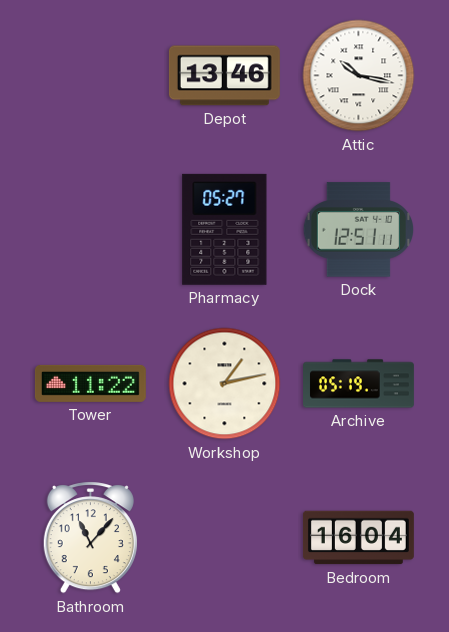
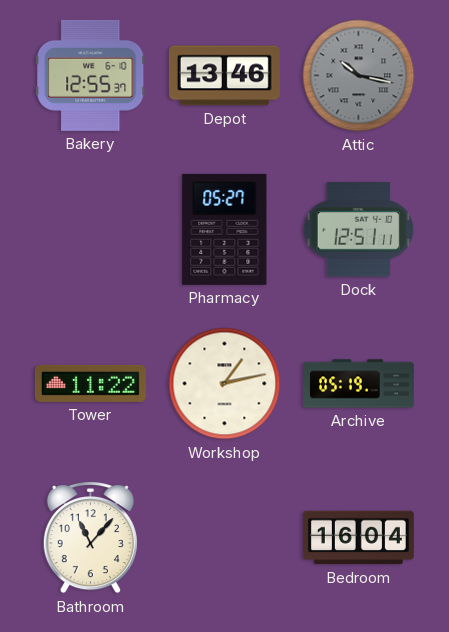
Bakery: none -> 12:55
Attic dial: white -> grey
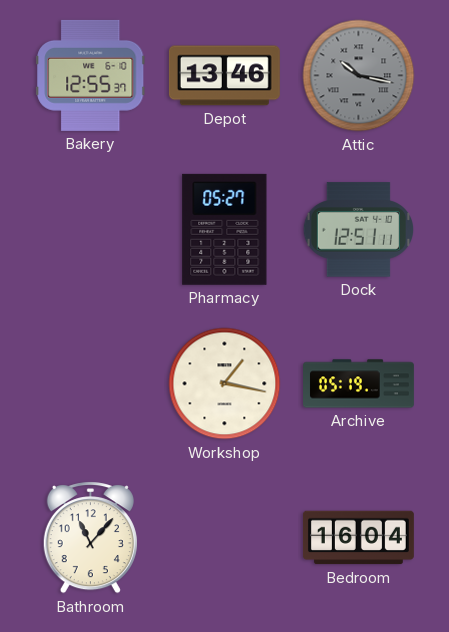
Tower: 11:22 -> none
Workshop: 1:13 -> 1:17
